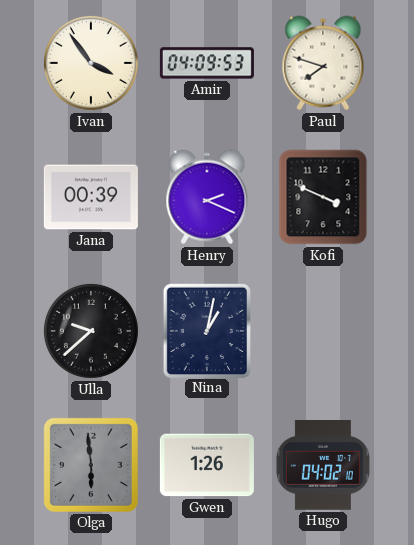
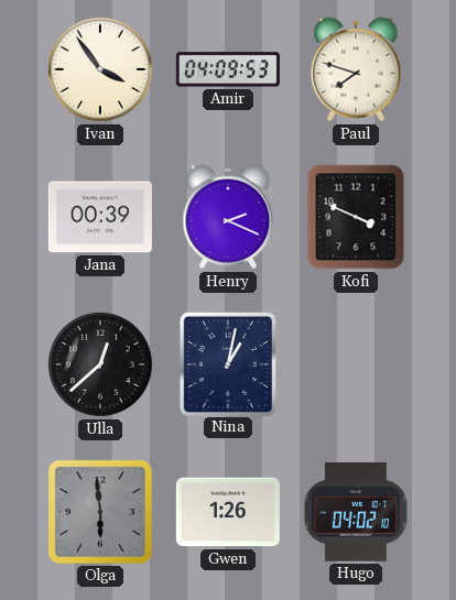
Ulla: 9:38 -> 12:38
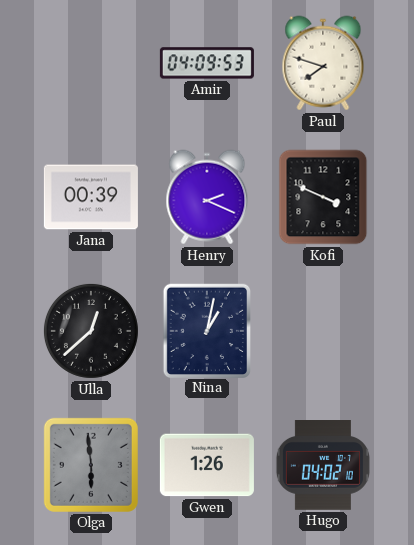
Ivan: 3:54 -> none
